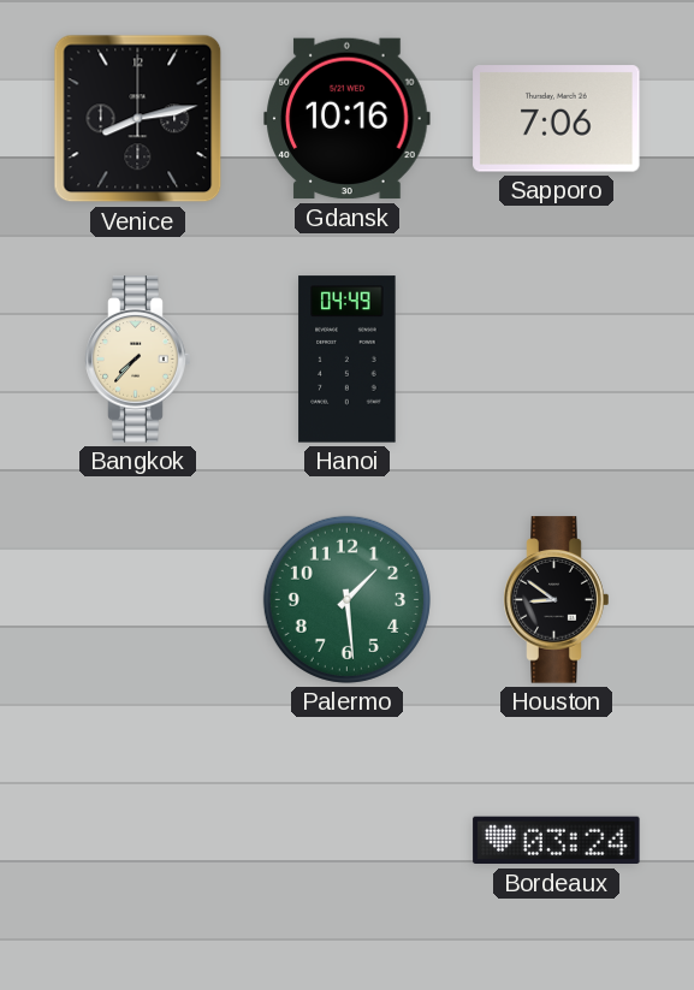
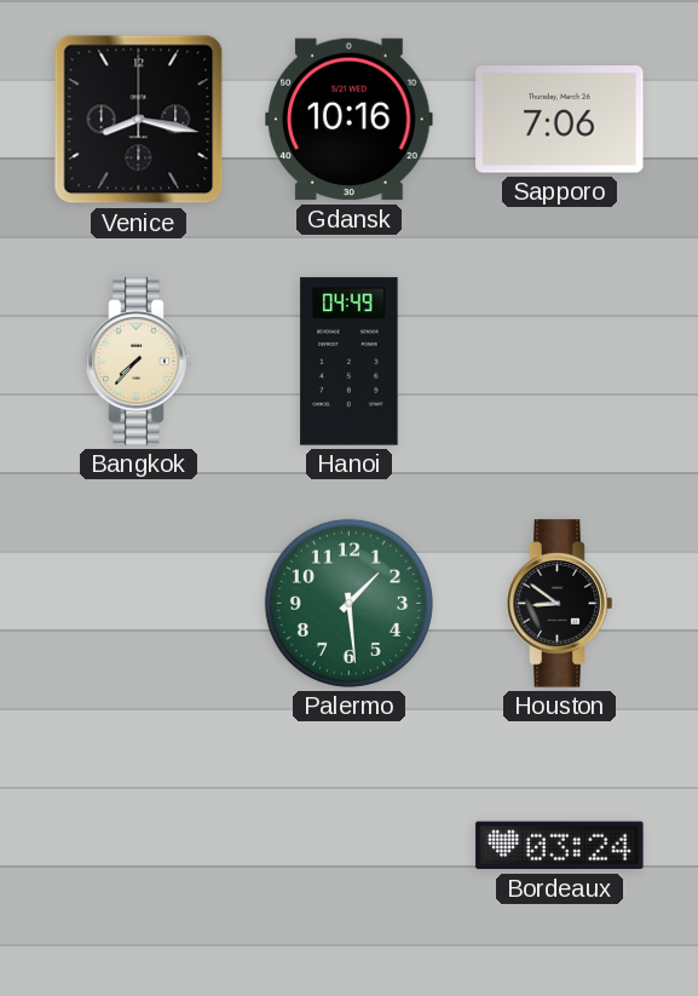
Venice: 8:13 -> 8:17
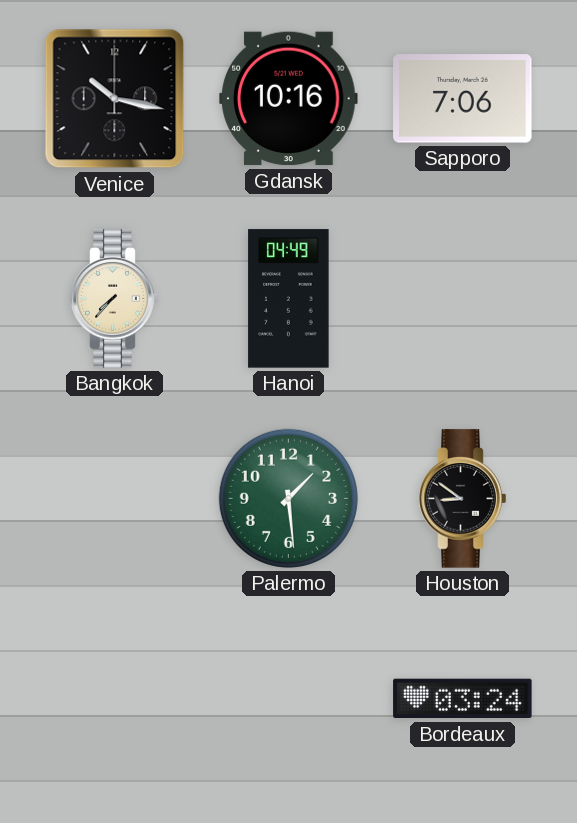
Venice: 8:17 -> 10:17
